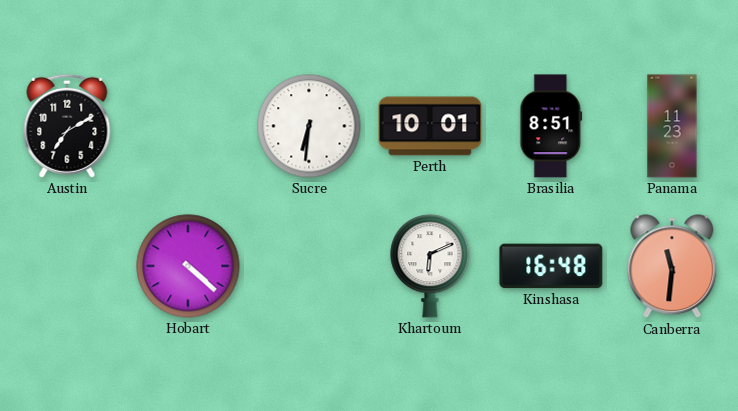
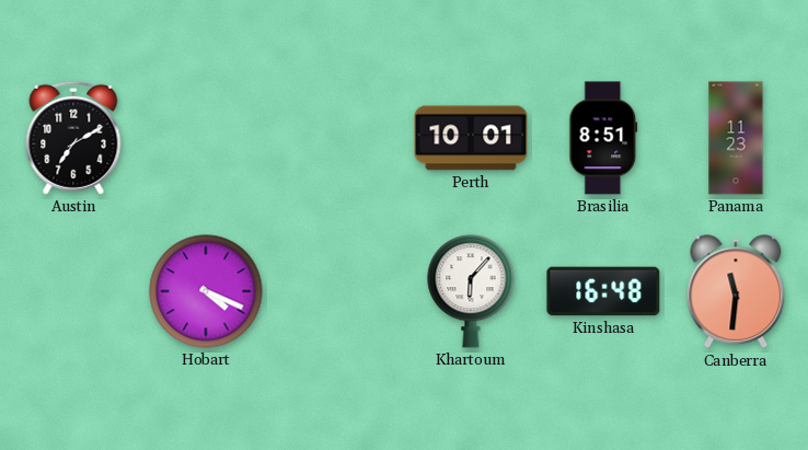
Sucre: 6:31 -> none
Hobart: 4:22 -> 4:19
Khartoum: 6:11 -> 6:07
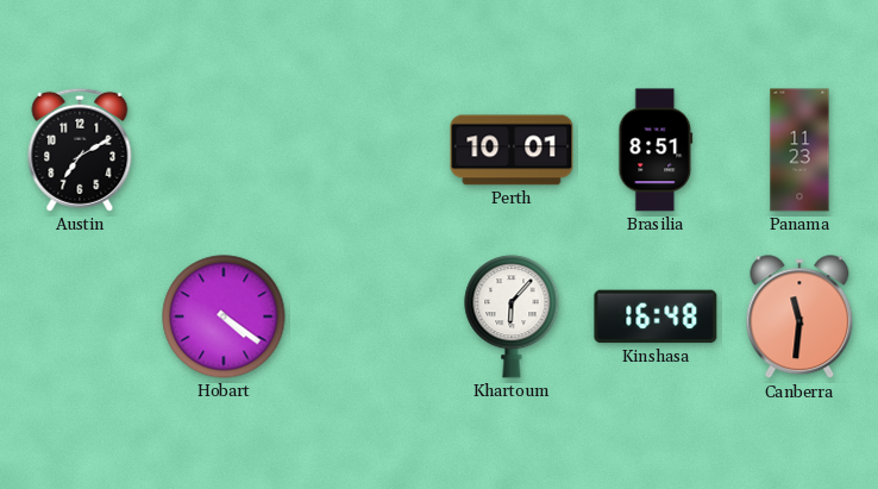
Hobart: 4:19 -> 4:21
